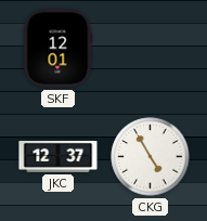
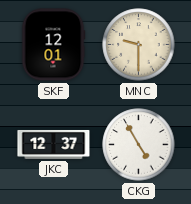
MNC: none -> 9:30
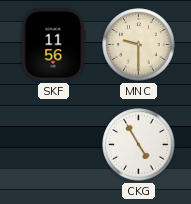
SKF: 12:01 -> 11:56
JKC: 12:37 -> none
